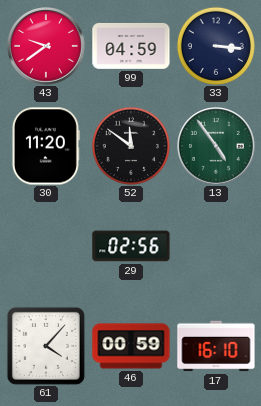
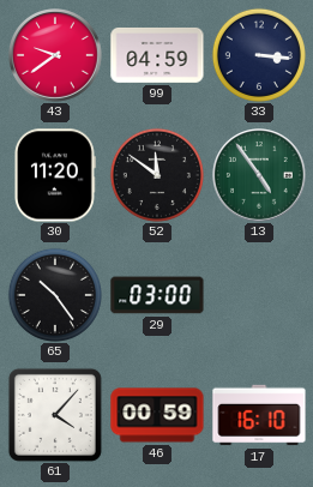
65: none -> 10:24
29: 02:56 -> 03:00
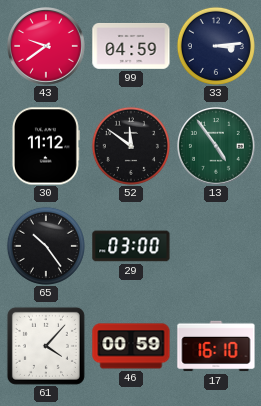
33: 3:16 -> 3:14
30: 11:20 -> 11:12
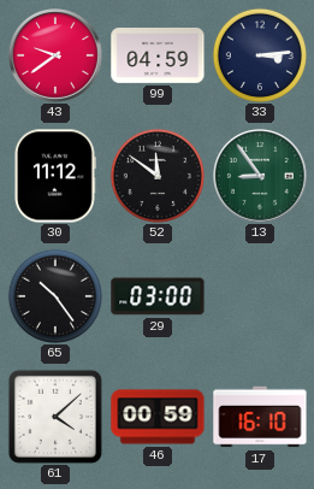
13: 4:54 -> 8:54
61: 4:07 -> 4:08
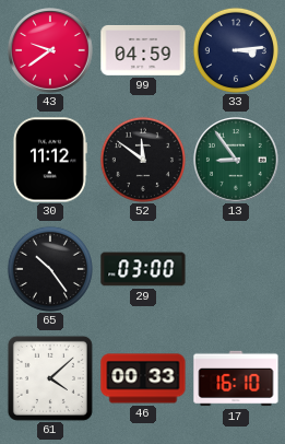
46: 00:59 -> 00:33
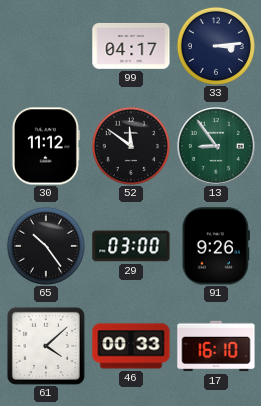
43: 9:39 -> none
99: 04:59 -> 04:17
91: none -> 9:26
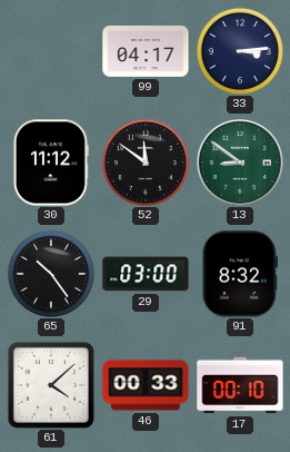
13: 8:54 -> 8:51
91: 9:26 -> 8:32
17: 16:10 -> 00:10
